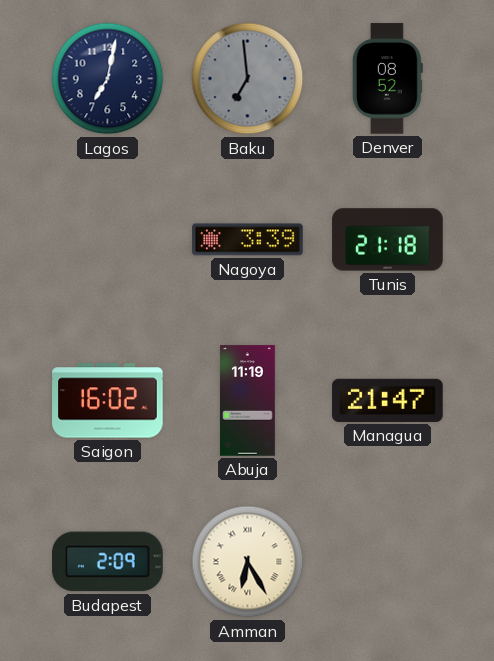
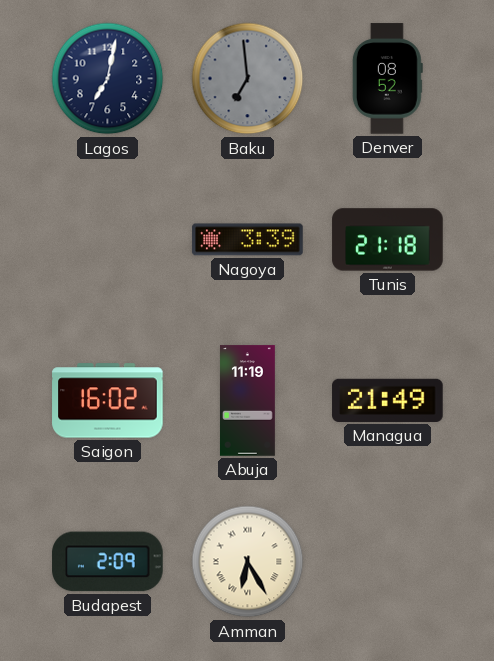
Managua: 21:47 -> 21:49
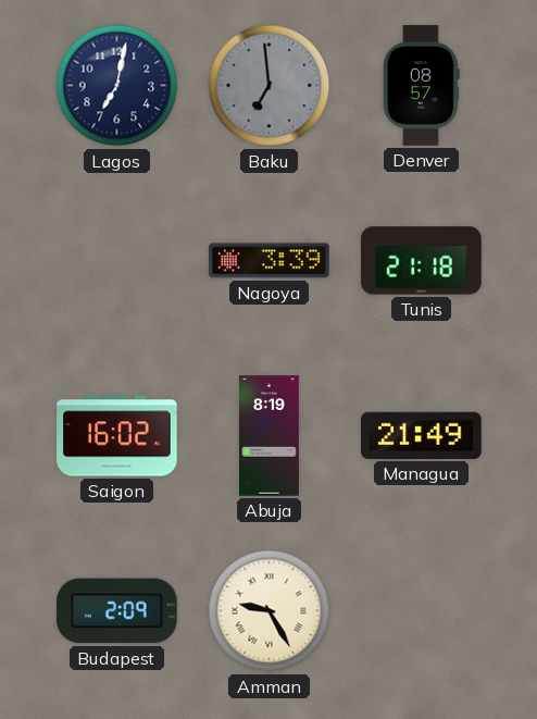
Denver: 08:52 -> 08:57
Abuja: 11:19 -> 8:19
Amman: 6:25 -> 9:25
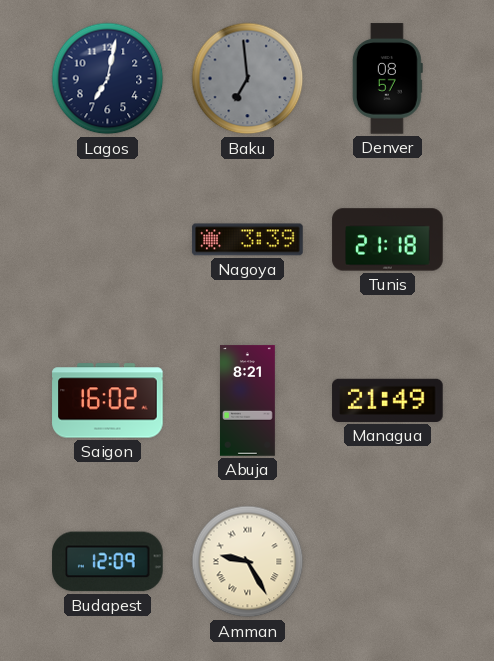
Abuja: 8:19 -> 8:21
Budapest: 2:09 -> 12:09
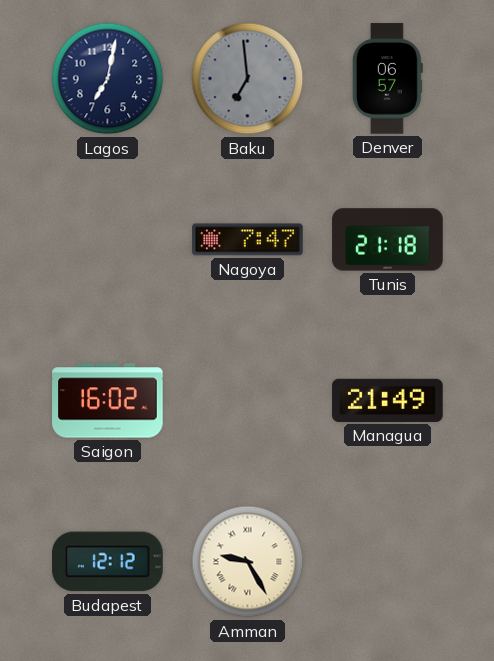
Denver: 08:57 -> 06:57
Nagoya: 3:39 -> 7:47
Abuja: 8:21 -> none
Budapest: 12:09 -> 12:12
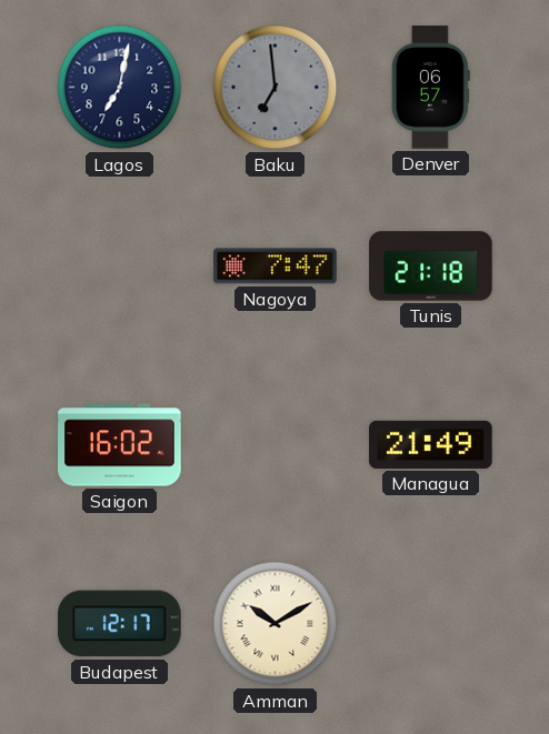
Budapest: 12:12 -> 12:17
Amman: 9:25 -> 10:10
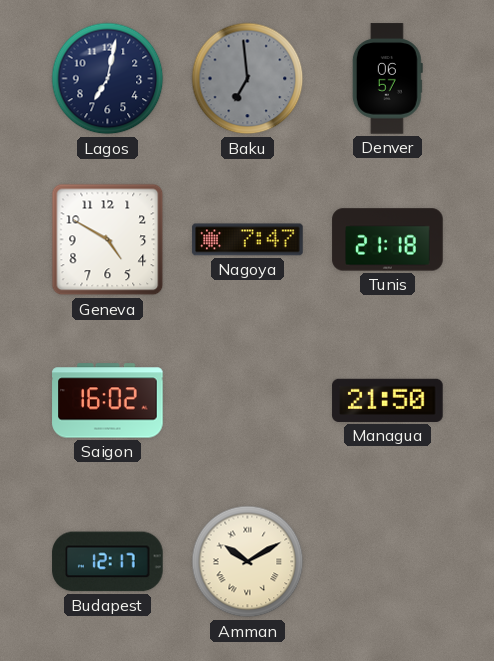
Geneva: none -> 4:50
Managua: 21:49 -> 21:50
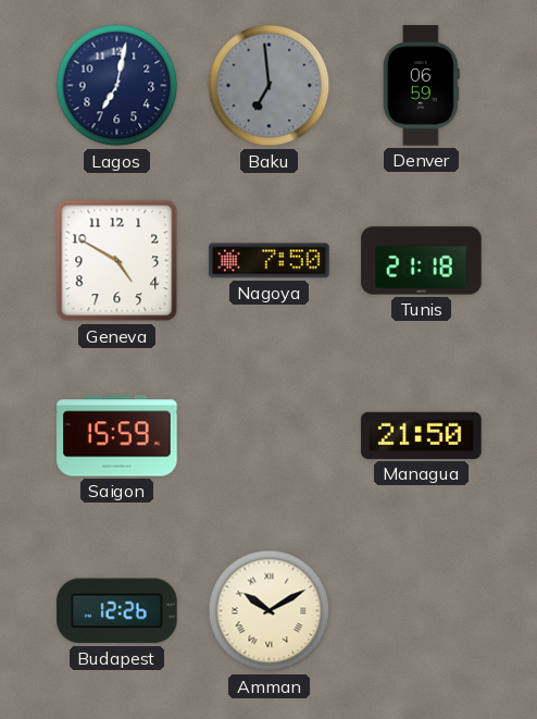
Denver: 06:57 -> 06:59
Nagoya: 7:47 -> 7:50
Saigon: 16:02 -> 15:59
Budapest: 12:17 -> 12:26
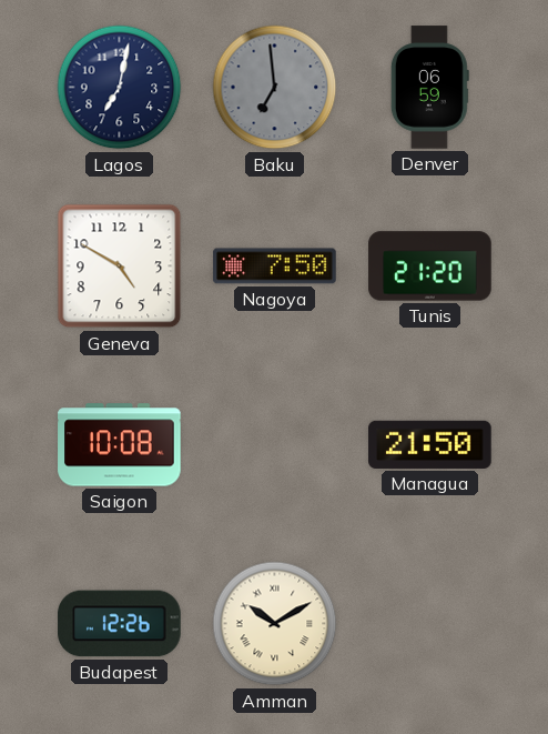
Tunis: 21:18 -> 21:20
Saigon: 15:59 -> 10:08
